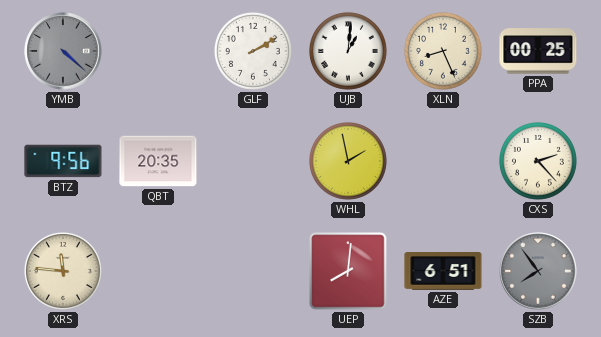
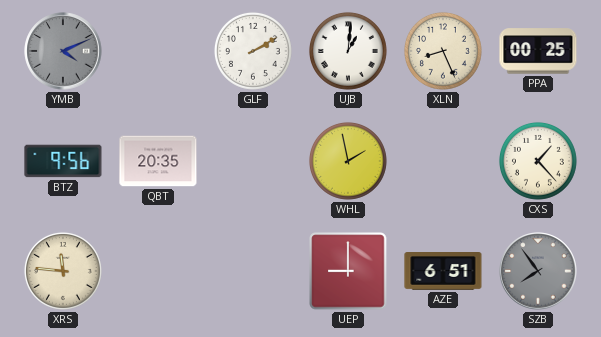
YMB: 4:22 -> 4:11
CXS: 2:23 -> 1:23
UEP: 8:01 -> 9:00
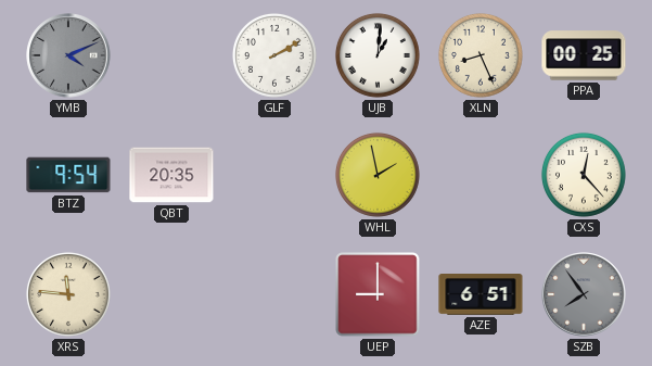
BTZ: 9:56 -> 9:54
CXS: 1:23 -> 12:23
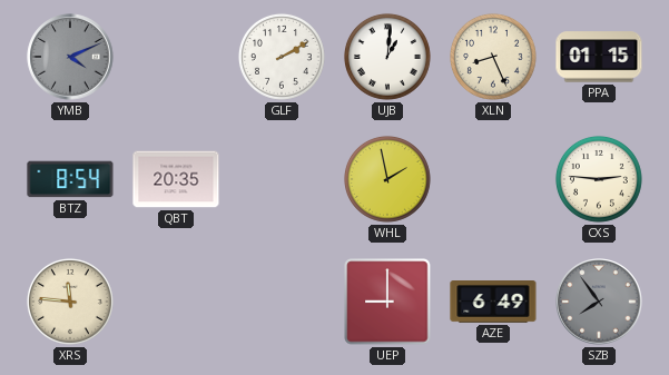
PPA: 00:25 -> 01:15
BTZ: 9:54 -> 8:54
CXS: 12:23 -> 2:46
AZE: 6:51 -> 6:49
